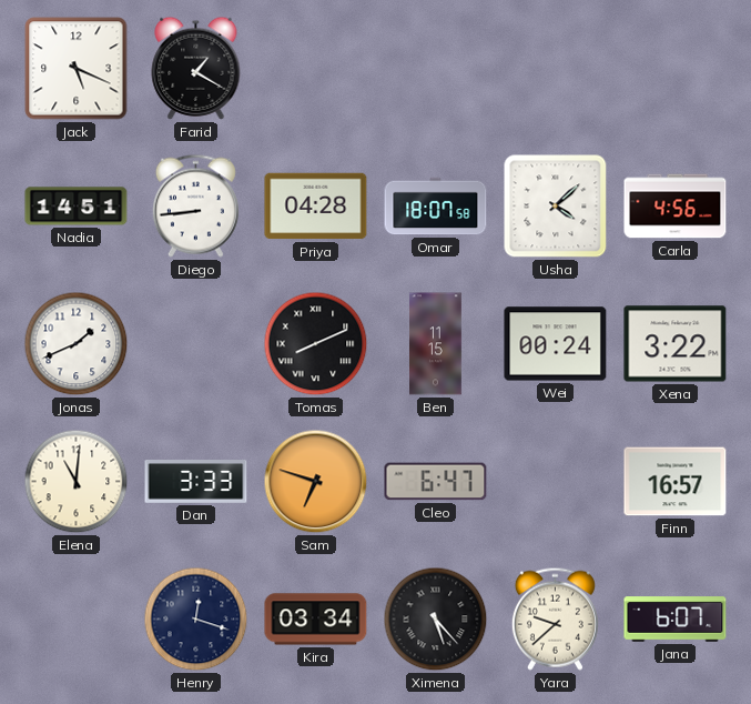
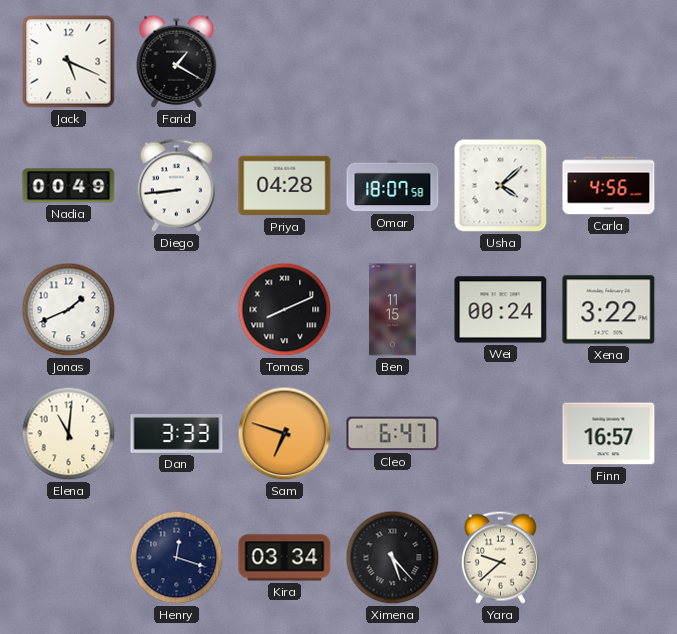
Nadia: 14:51 -> 00:49
Jana: 6:07 -> none
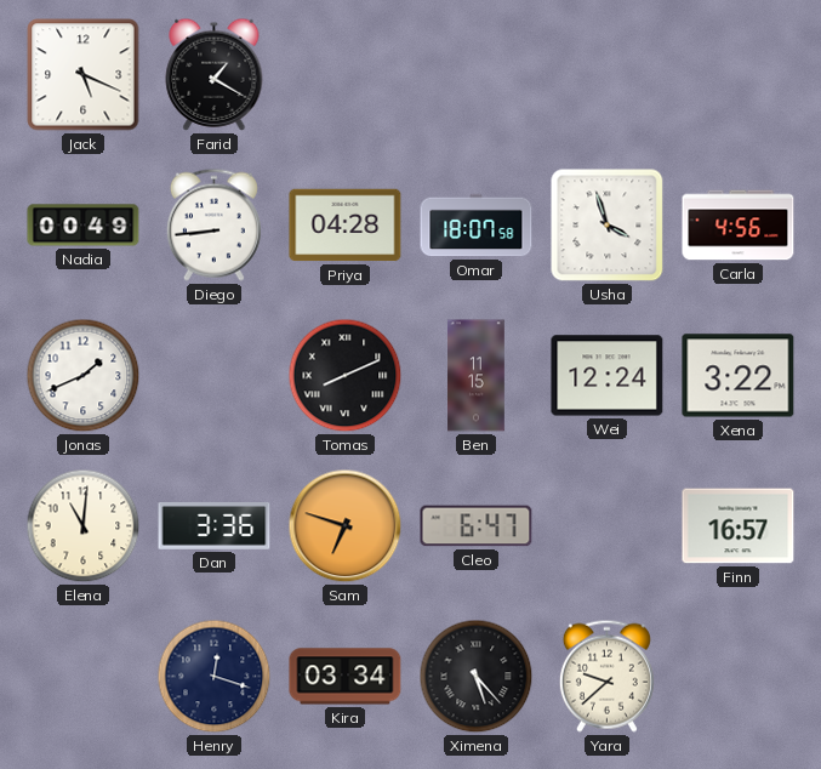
Usha: 4:08 -> 3:57
Wei: 00:24 -> 12:24
Dan: 3:33 -> 3:36
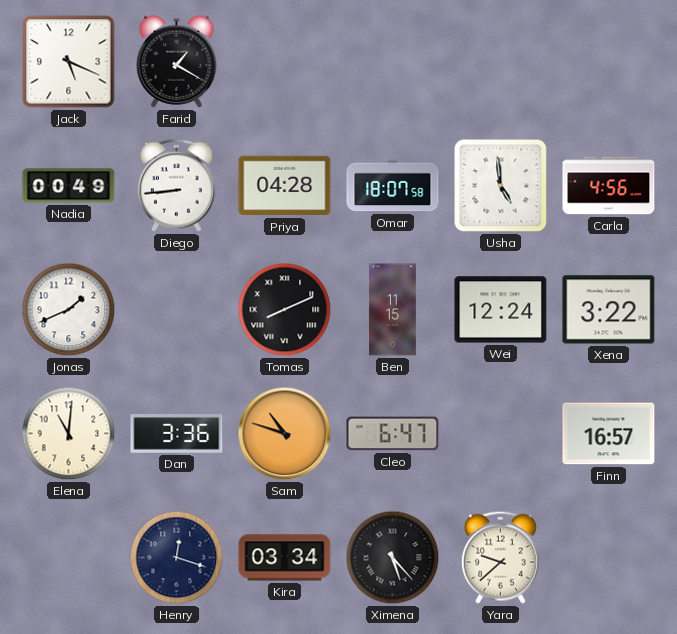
Usha: 3:57 -> 4:59
Sam: 6:48 -> 10:48
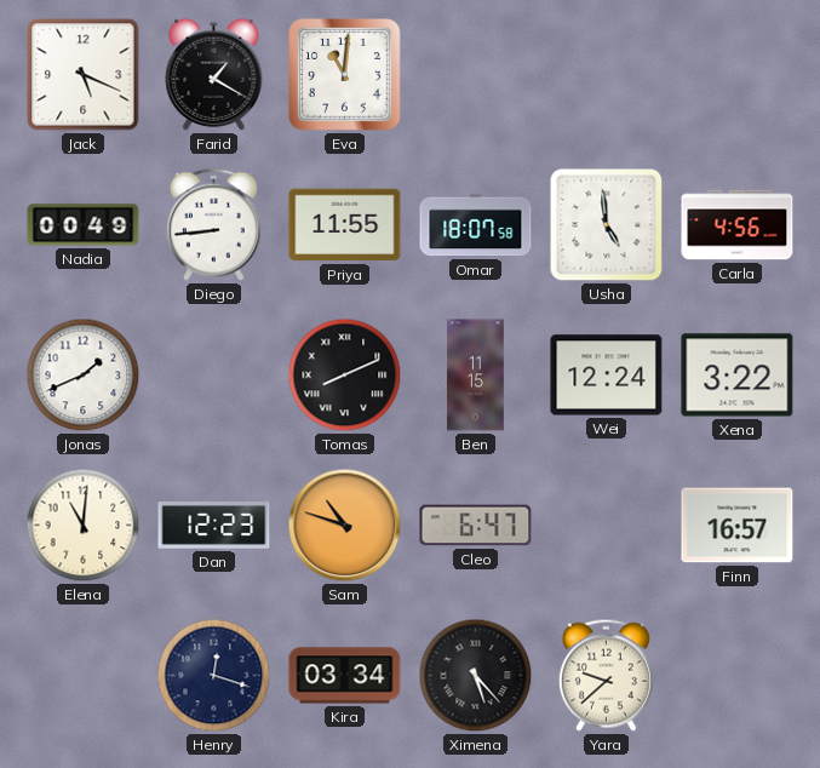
Eva: none -> 11:01
Priya: 04:28 -> 11:55
Dan: 3:36 -> 12:23
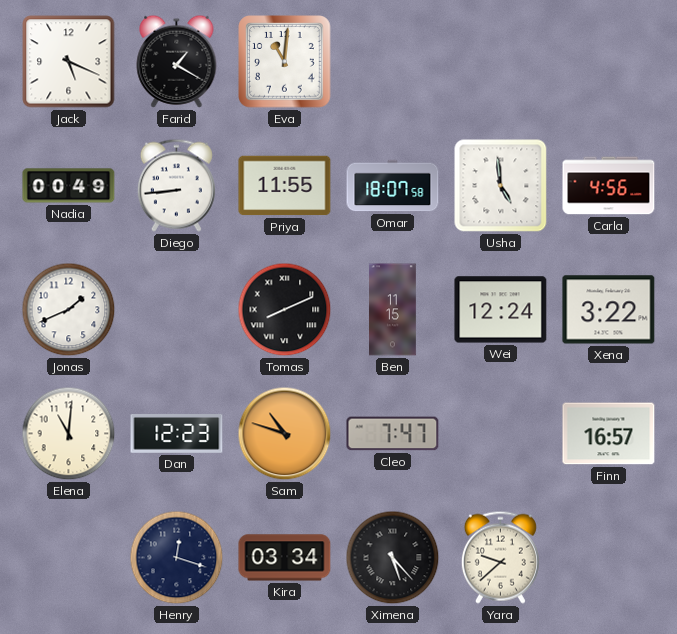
Cleo: 6:47 -> 7:47
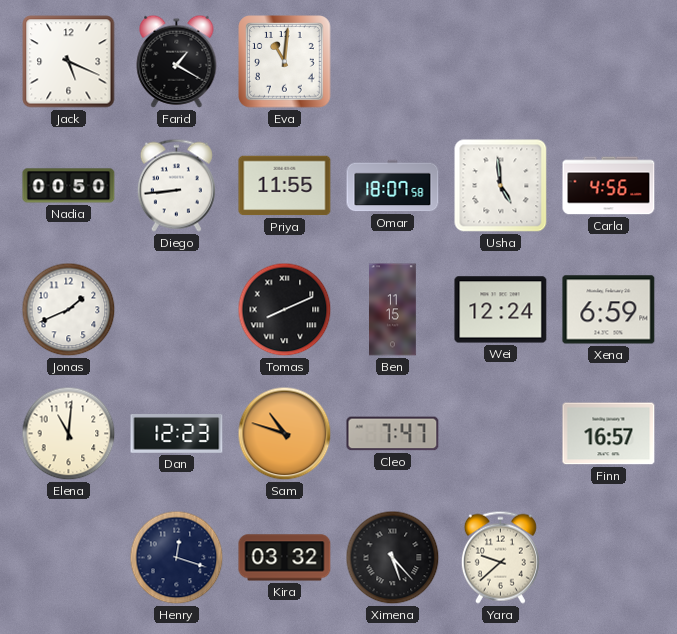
Nadia: 00:49 -> 00:50
Xena: 3:22 -> 6:59
Kira: 03:34 -> 03:32
